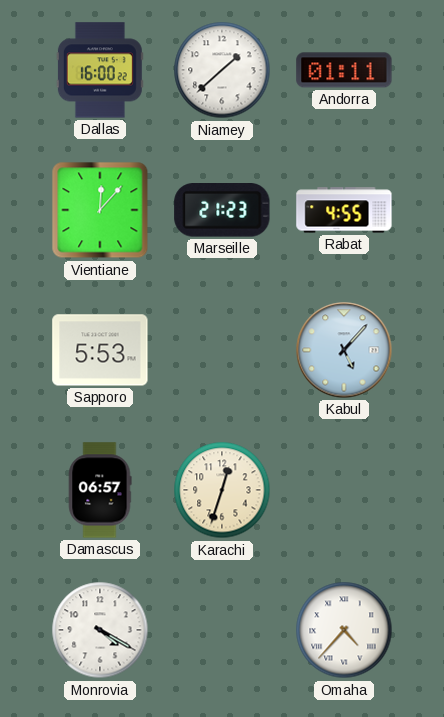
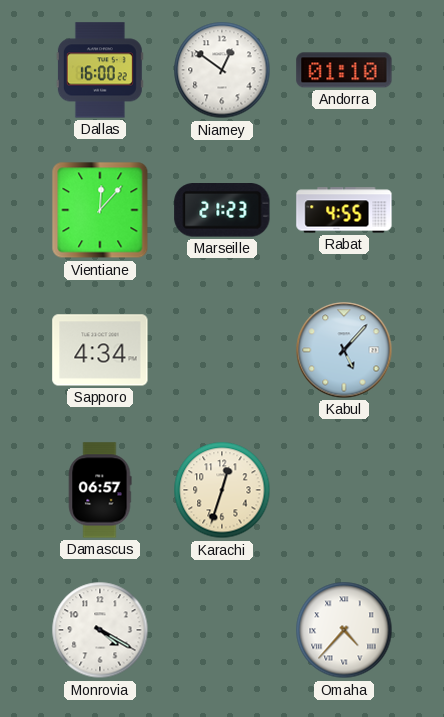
Niamey: 1:38 -> 12:51
Andorra: 01:11 -> 01:10
Sapporo: 5:53 -> 4:34
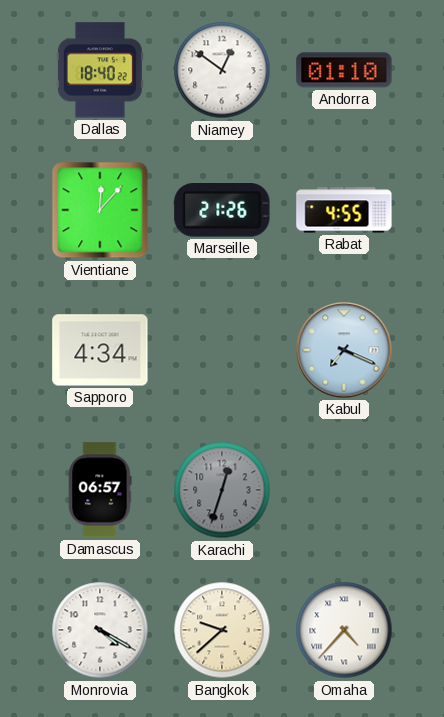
Dallas: 16:00 -> 18:40
Marseille: 21:23 -> 21:26
Kabul: 5:07 -> 7:19
Karachi dial: cream -> grey
Bangkok: none -> 9:38
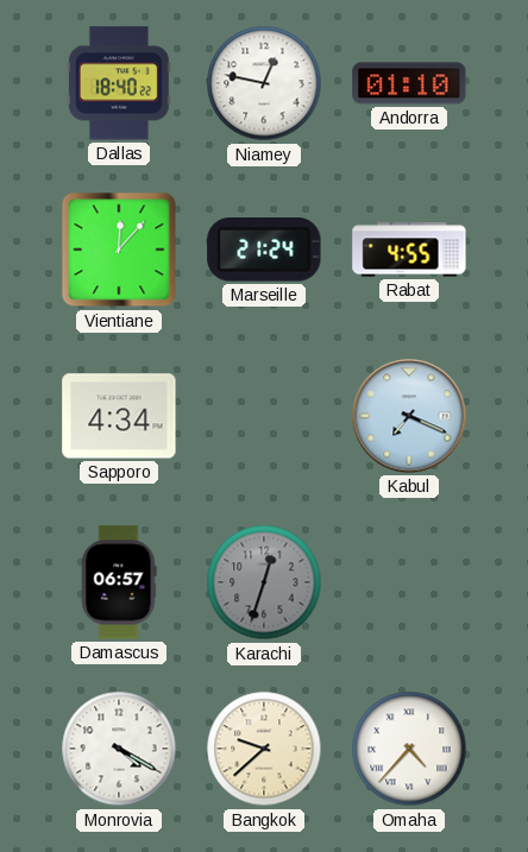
Niamey: 12:51 -> 12:47
Marseille: 21:26 -> 21:24
